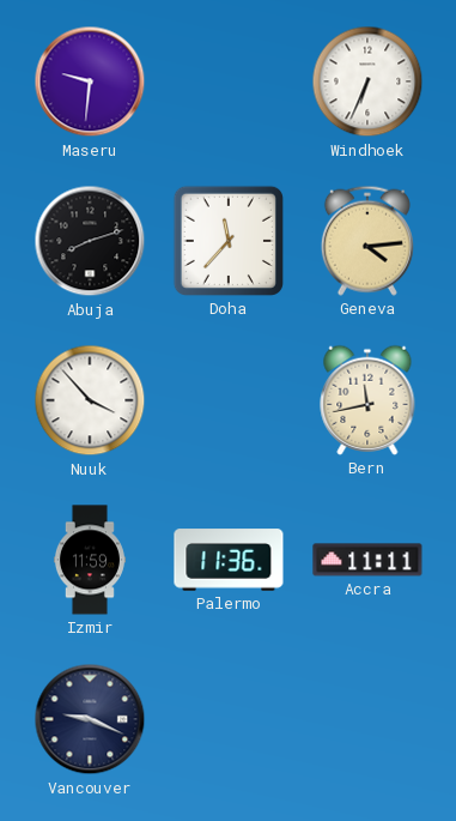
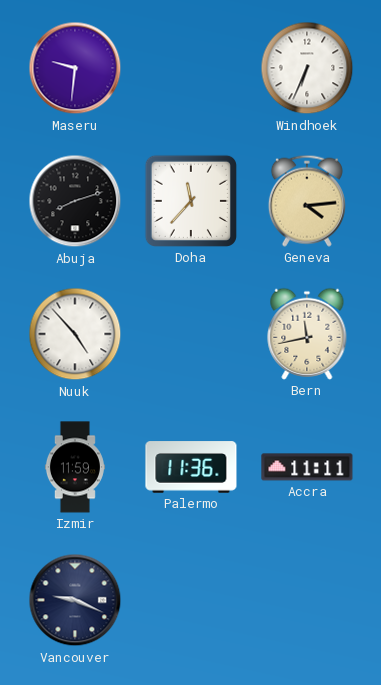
Nuuk: 3:53 -> 4:53
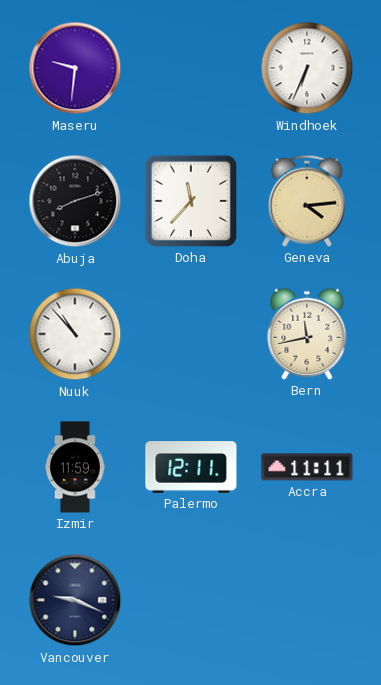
Nuuk: 4:53 -> 10:53
Palermo: 11:36 -> 12:11
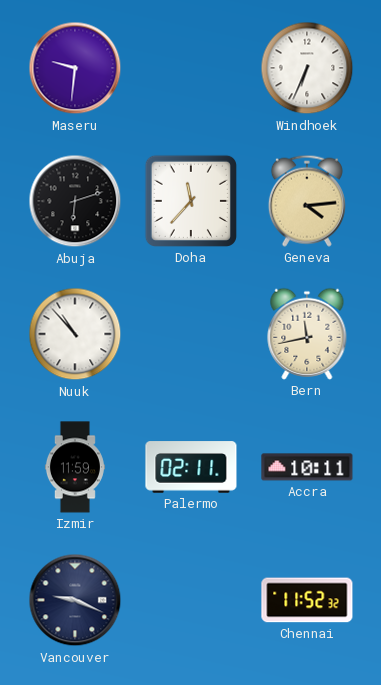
Abuja: 8:12 -> 6:12
Palermo: 12:11 -> 02:11
Accra: 11:11 -> 10:11
Chennai: none -> 11:52
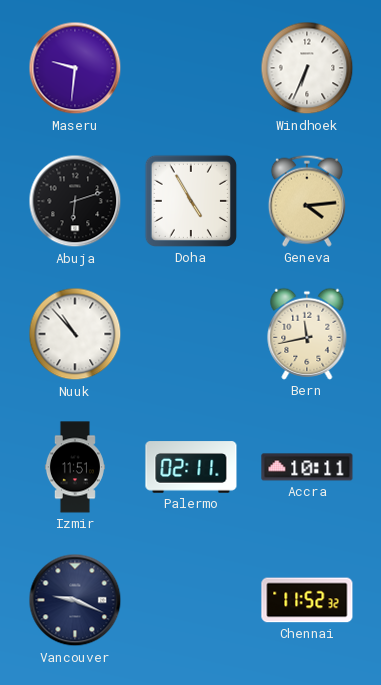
Doha: 11:37 -> 4:55
Izmir: 11:59 -> 11:51
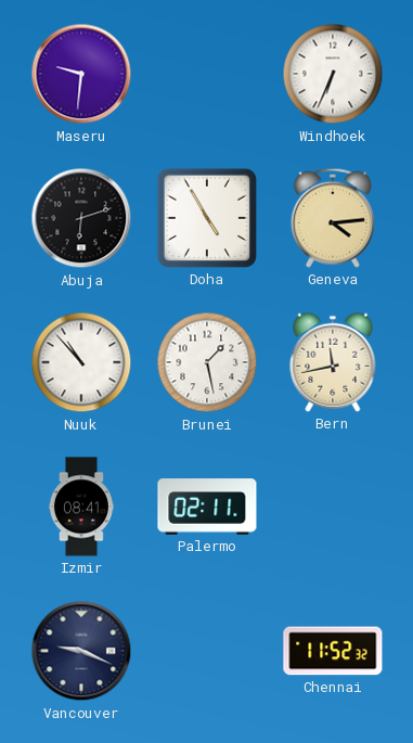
Brunei: none -> 1:28
Izmir: 11:51 -> 08:41
Accra: 10:11 -> none
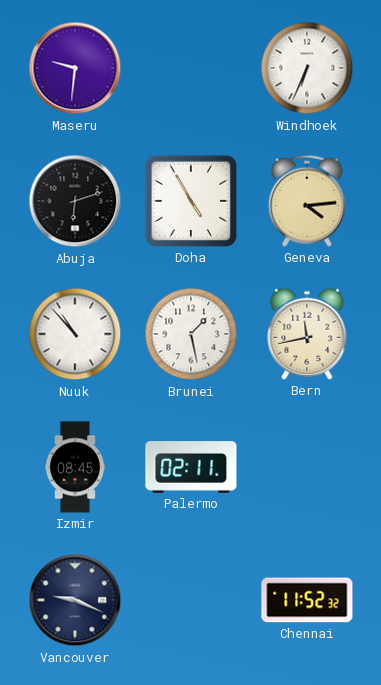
Izmir: 08:41 -> 08:45
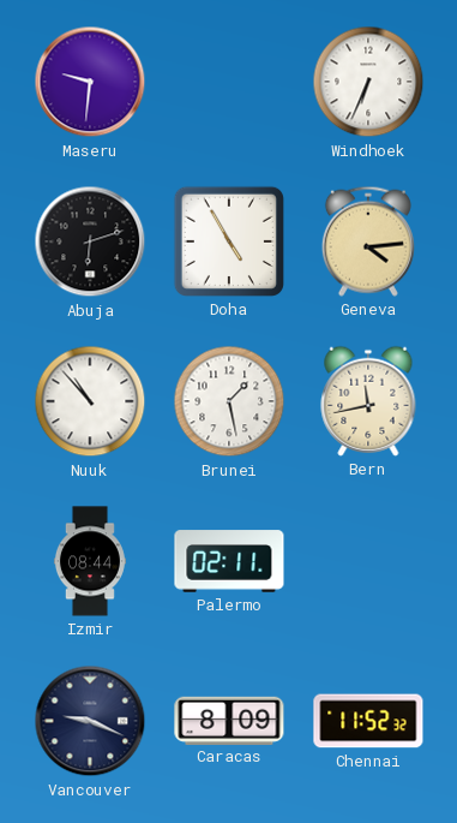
Izmir: 08:45 -> 08:44
Caracas: none -> 8:09
